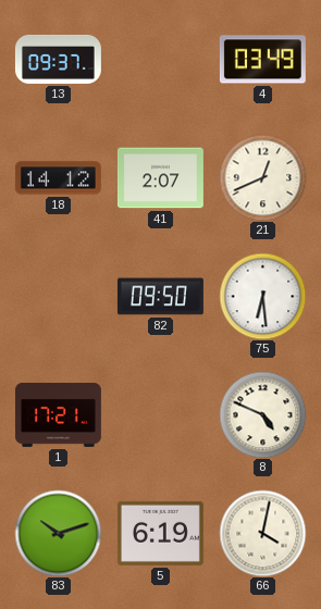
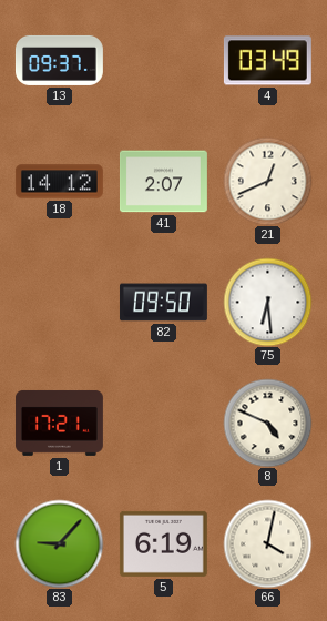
83: 10:12 -> 9:07
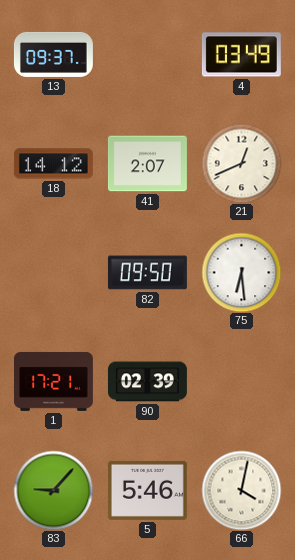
90: none -> 02:39
8: 4:49 -> none
5: 6:19 -> 5:46
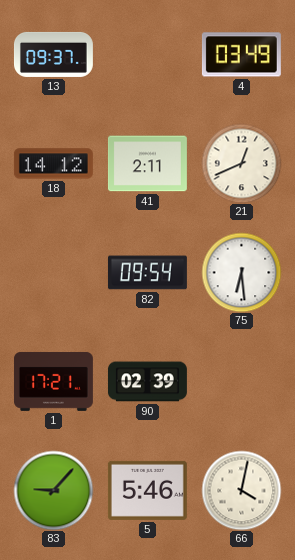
41: 2:07 -> 2:11
82: 09:50 -> 09:54
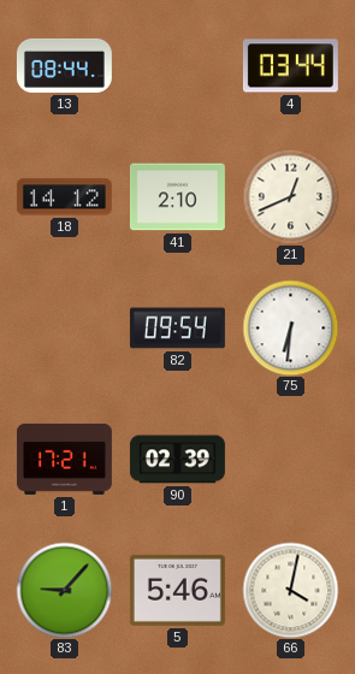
13: 09:37 -> 08:44
4: 03:49 -> 03:44
41: 2:11 -> 2:10
75: 6:29 -> 6:31
